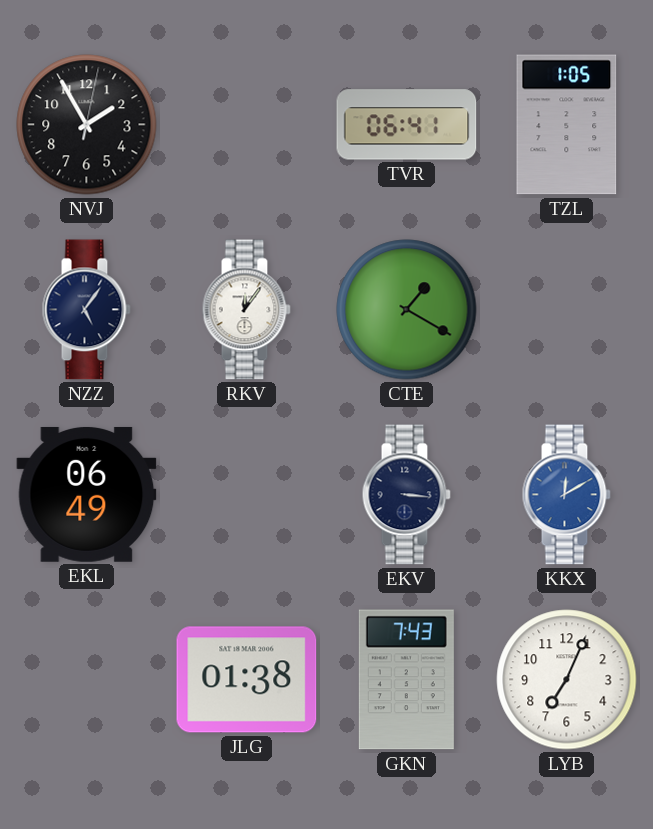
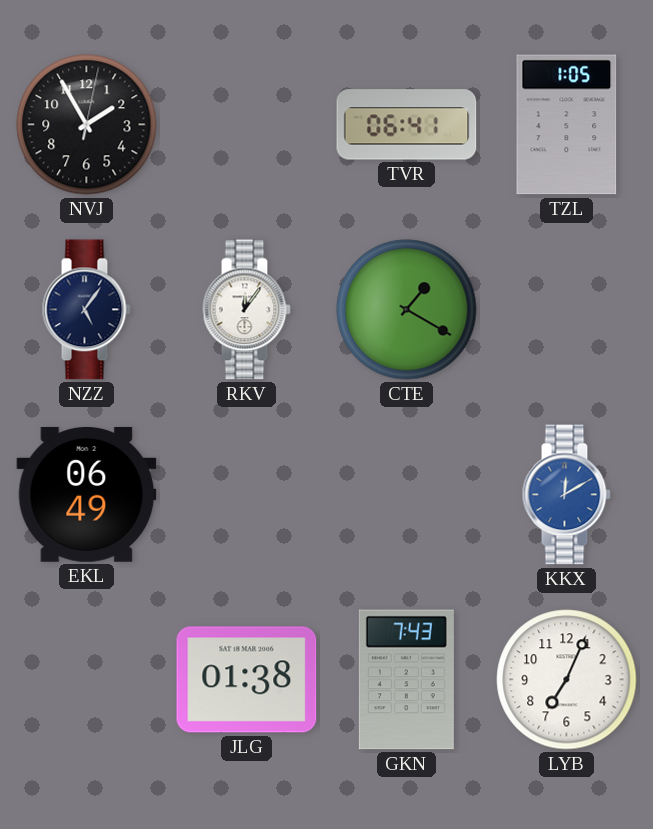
EKV: 3:16 -> none
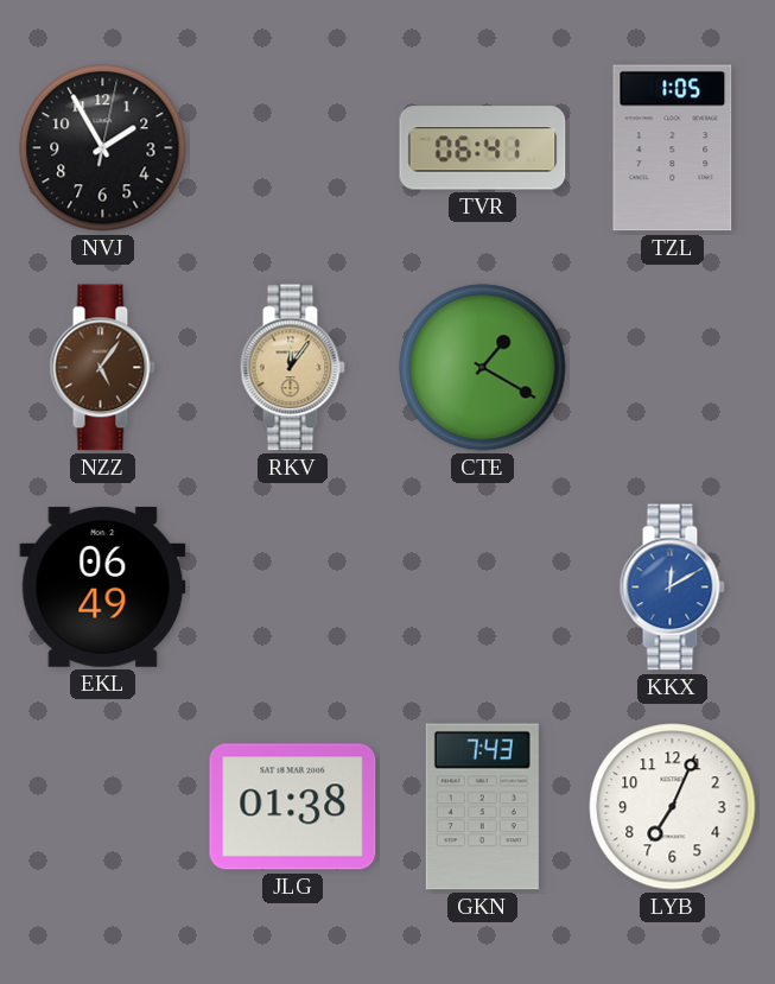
NZZ dial: navy -> brown
RKV dial: white -> champagne
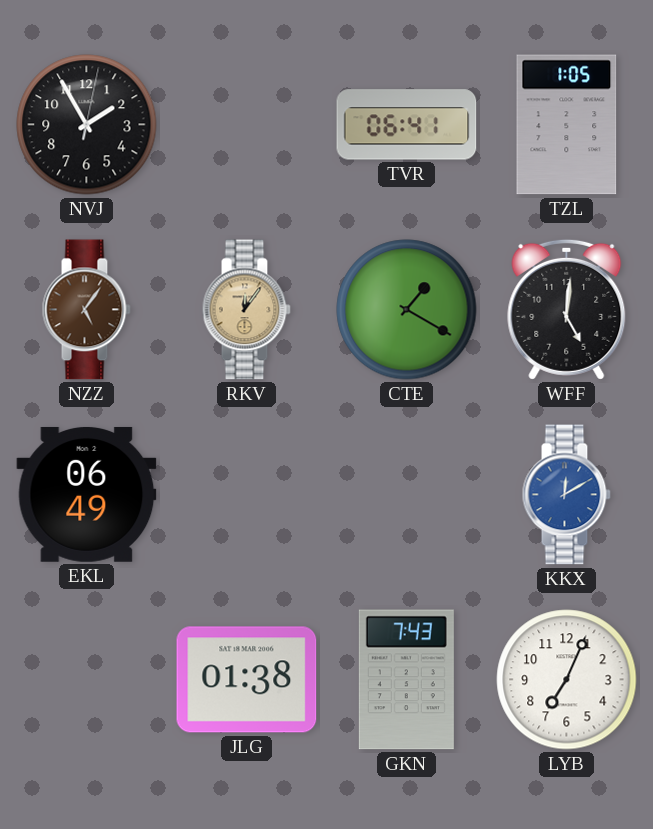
WFF: none -> 5:01
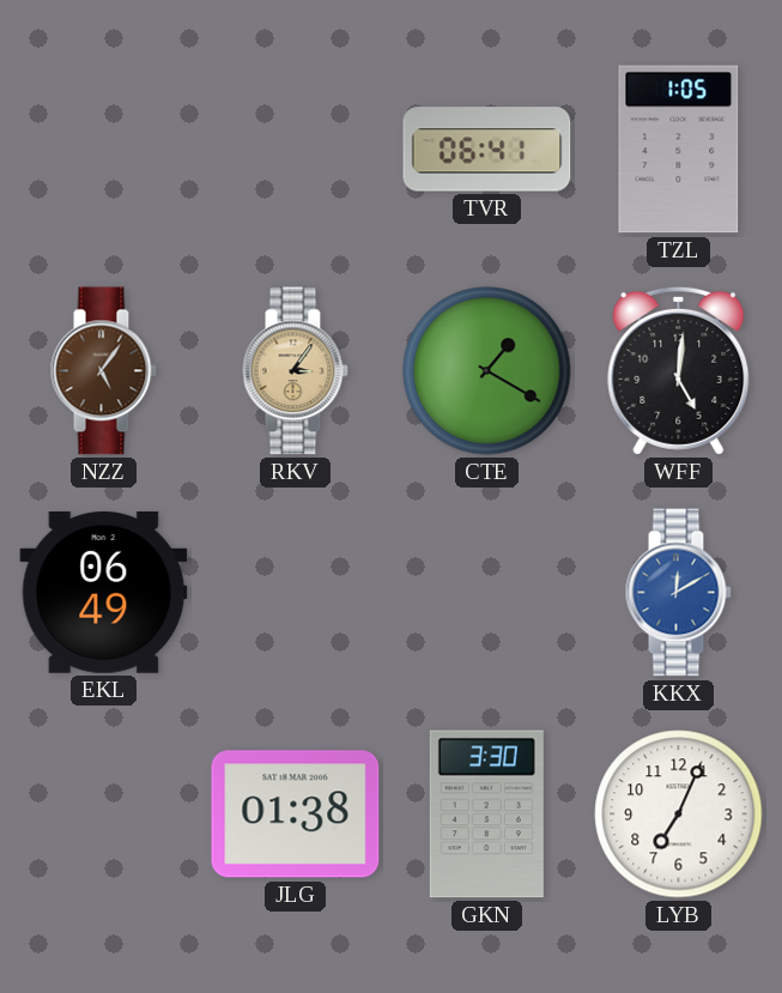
NVJ: 1:55 -> none
RKV: 12:06 -> 3:06
GKN: 7:43 -> 3:30
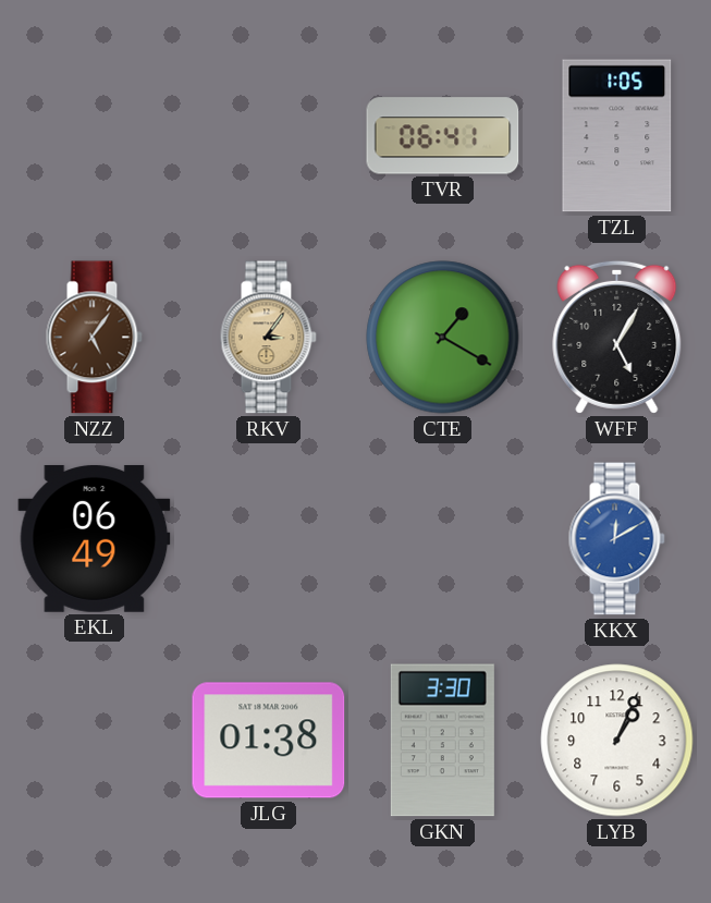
WFF: 5:01 -> 5:05
LYB: 7:04 -> 1:04
